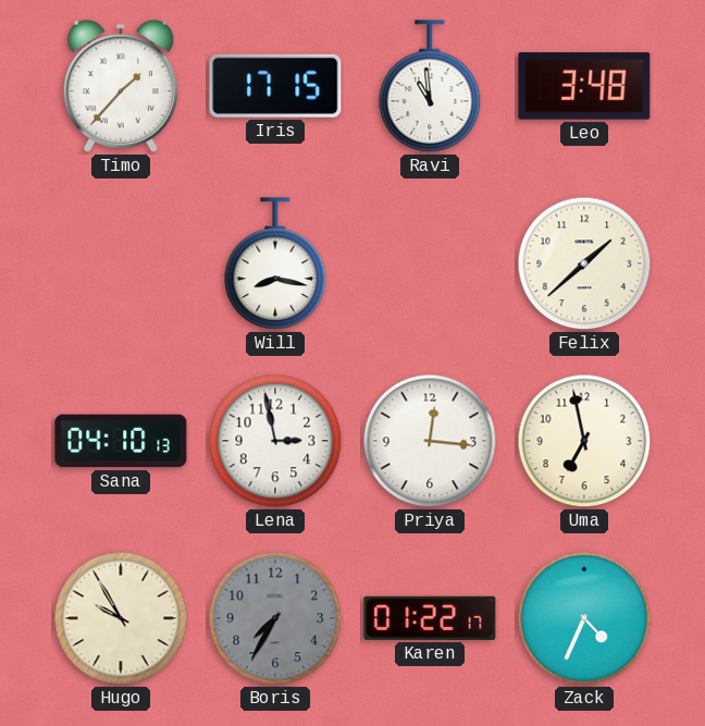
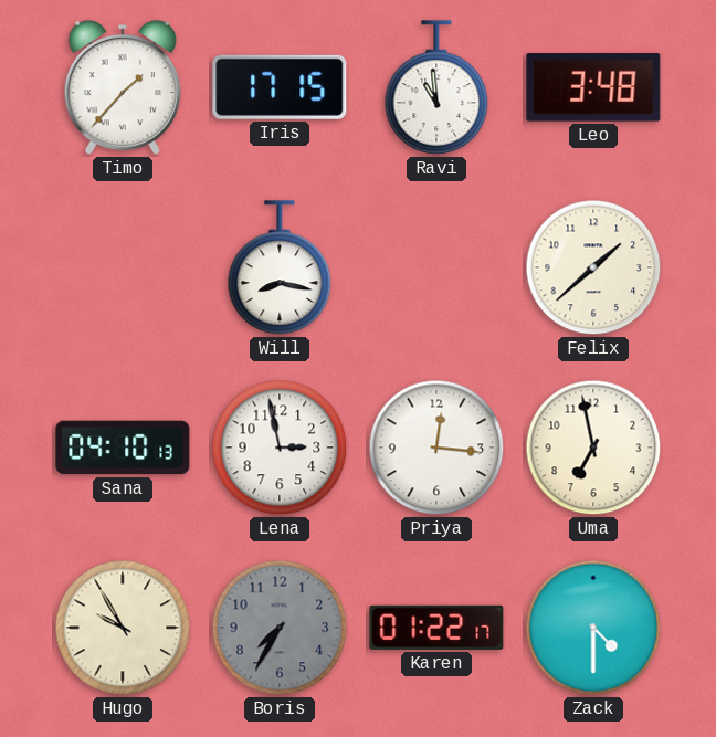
Zack: 4:34 -> 4:30
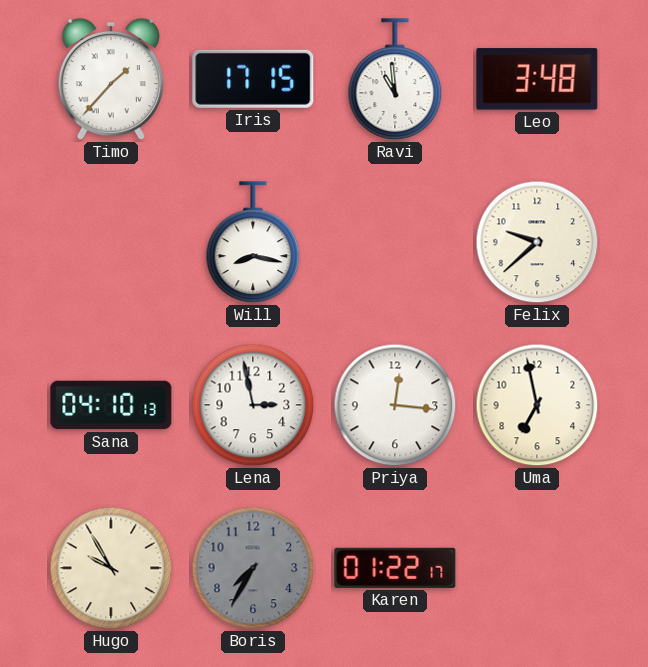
Felix: 1:38 -> 9:38
Zack: 4:30 -> none
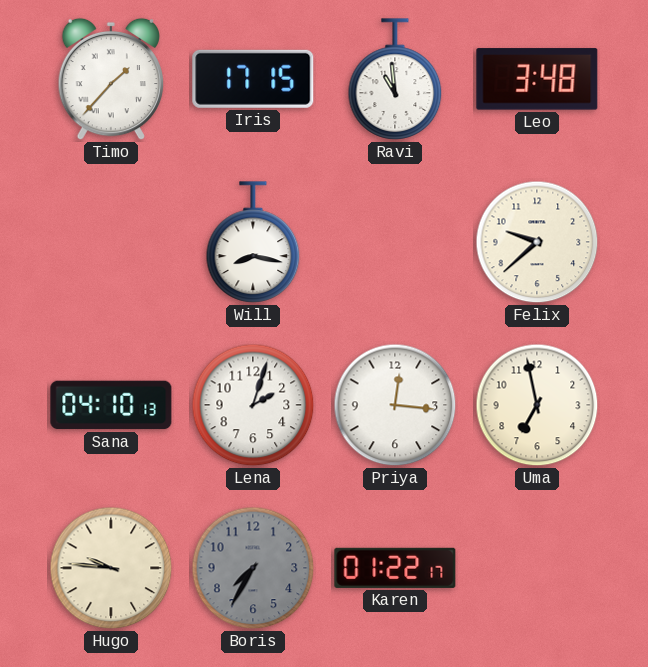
Lena: 2:58 -> 2:03
Hugo: 9:55 -> 9:46
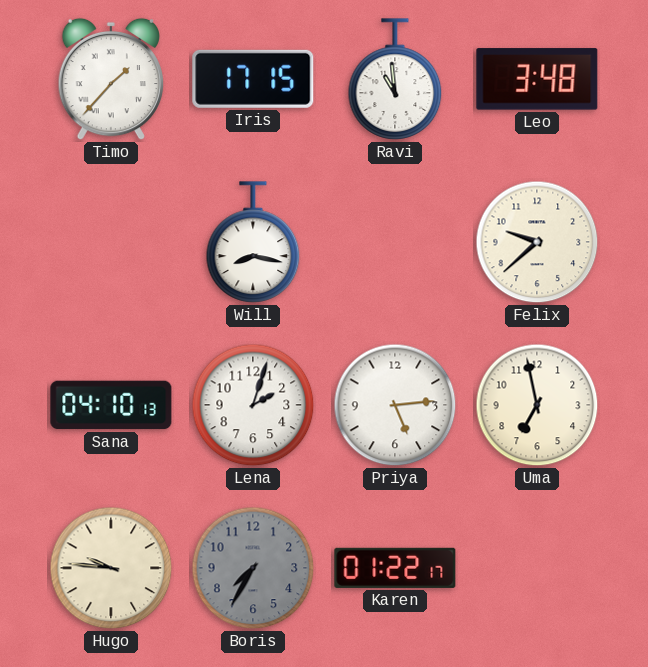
Priya: 12:16 -> 5:14
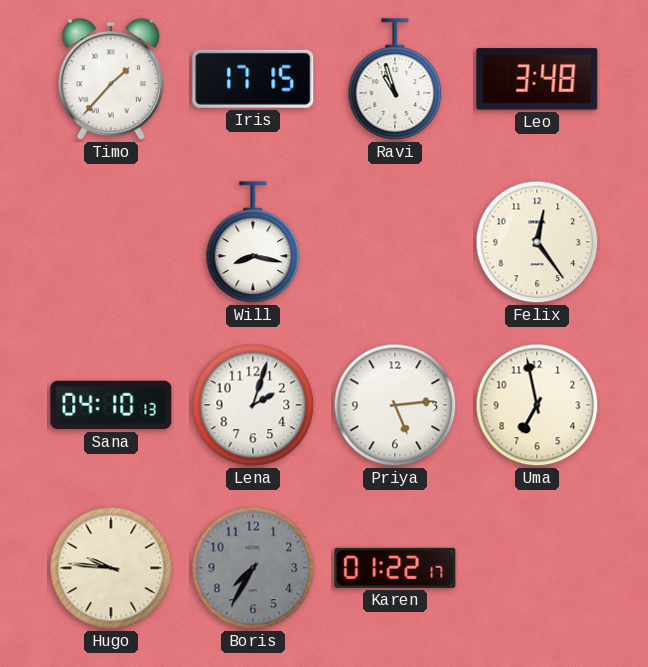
Ravi: 10:59 -> 10:57
Felix: 9:38 -> 12:24
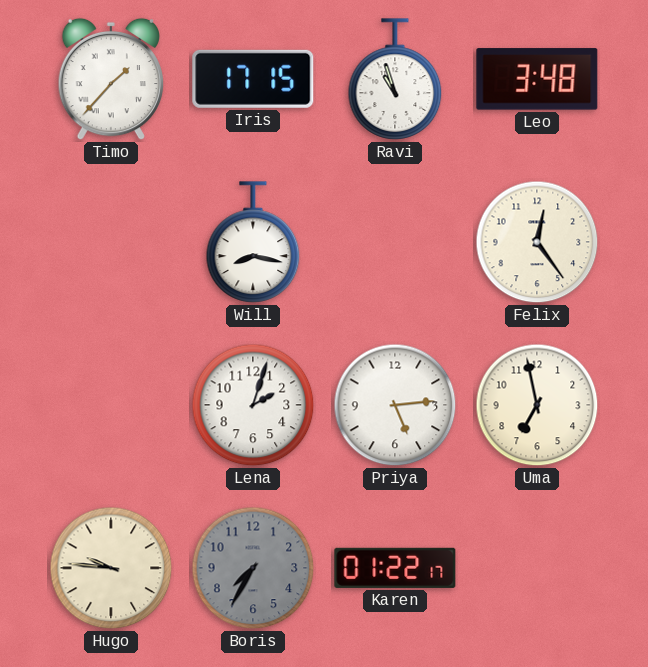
Sana: 04:10 -> none
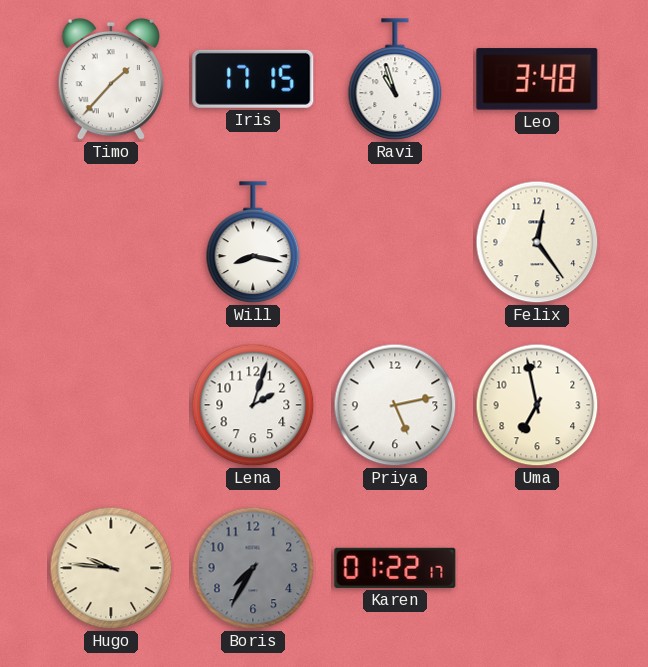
Priya: 5:14 -> 5:13
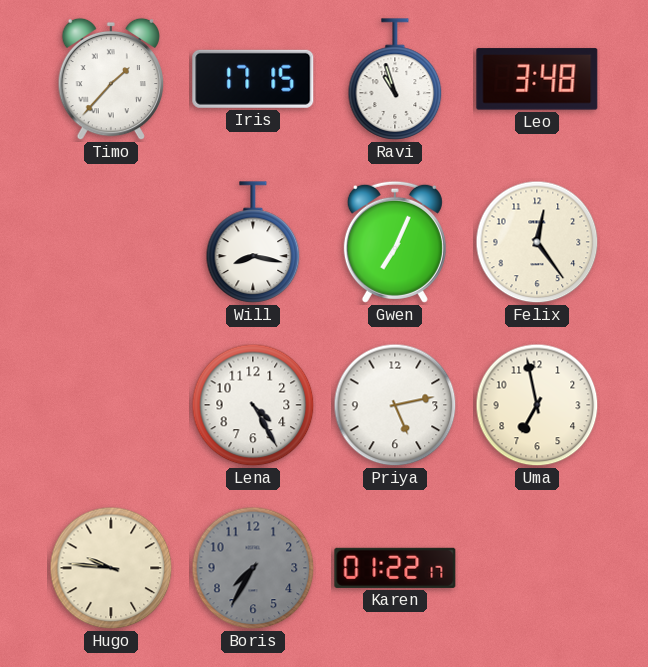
Gwen: none -> 7:04
Lena: 2:03 -> 4:25
